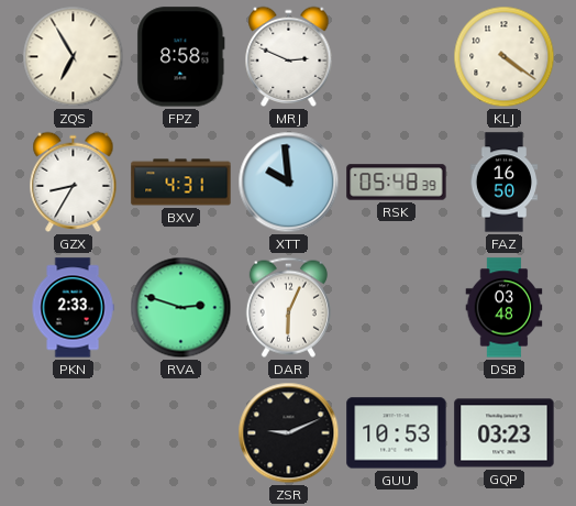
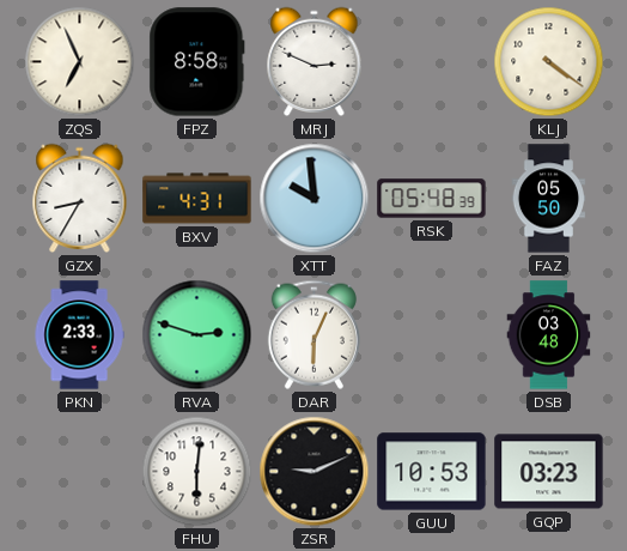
ZQS: 6:55 -> 6:56
FAZ: 16:50 -> 05:50
FHU: none -> 6:01
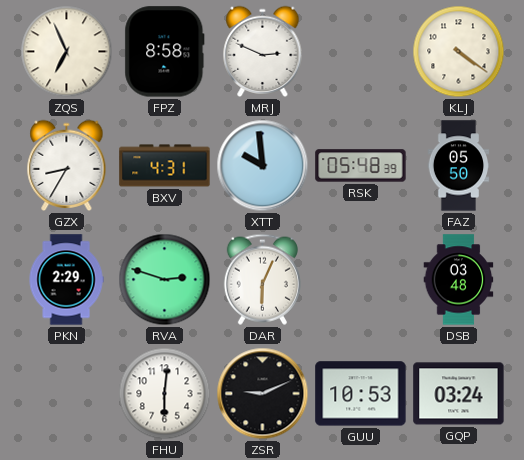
PKN: 2:33 -> 2:29
GQP: 03:23 -> 03:24
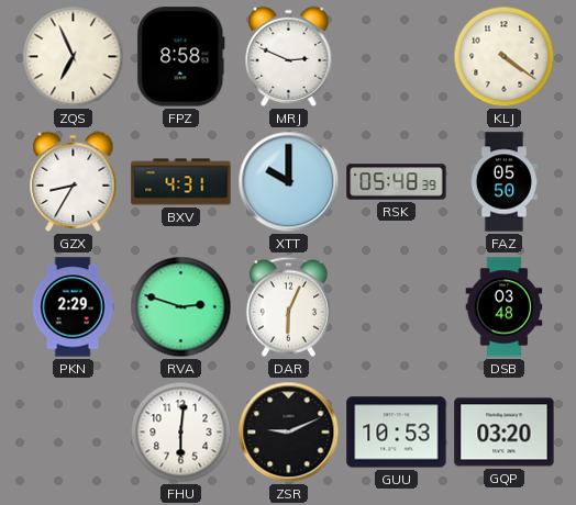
XTT: 9:59 -> 10:00
GQP: 03:24 -> 03:20
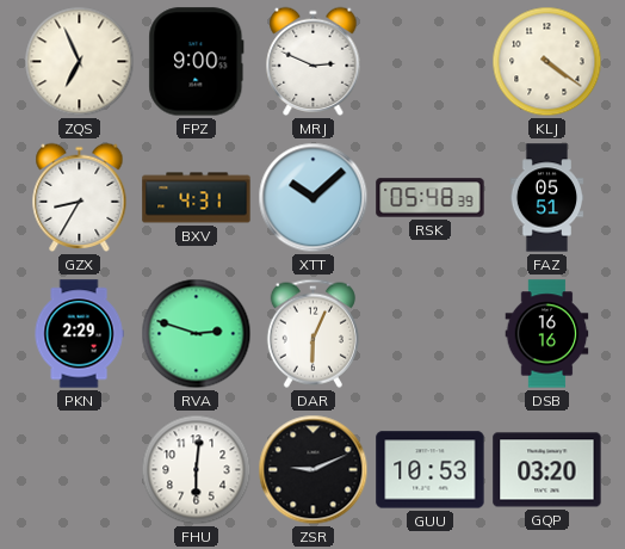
FPZ: 8:58 -> 9:00
XTT: 10:00 -> 10:08
FAZ: 05:50 -> 05:51
DSB: 03:48 -> 16:16
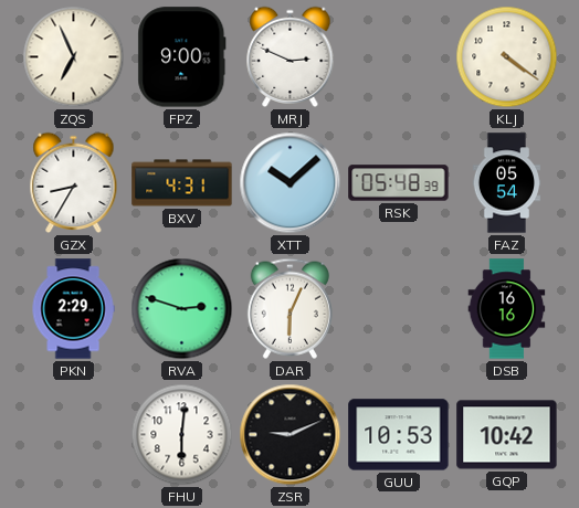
FAZ: 05:51 -> 05:54
GQP: 03:20 -> 10:42
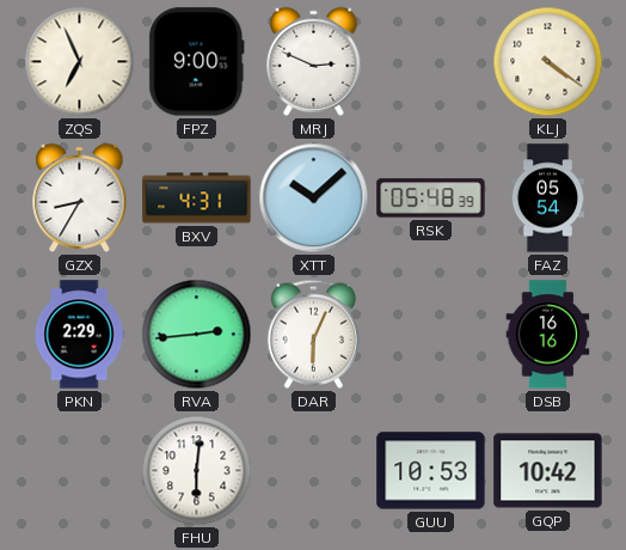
RVA: 2:48 -> 2:44
ZSR: 9:11 -> none
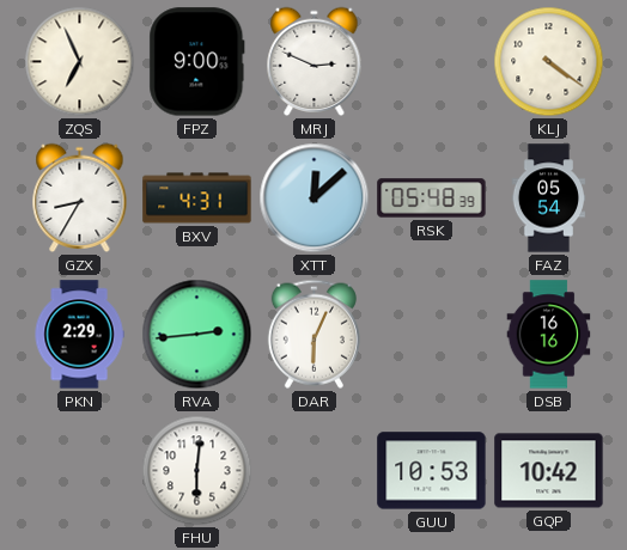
XTT: 10:08 -> 12:08
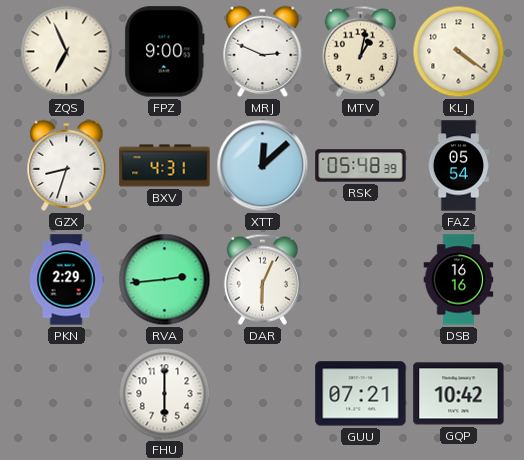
MTV: none -> 1:02
GZX: 8:35 -> 8:33
FHU: 6:01 -> 6:00
GUU: 10:53 -> 07:21
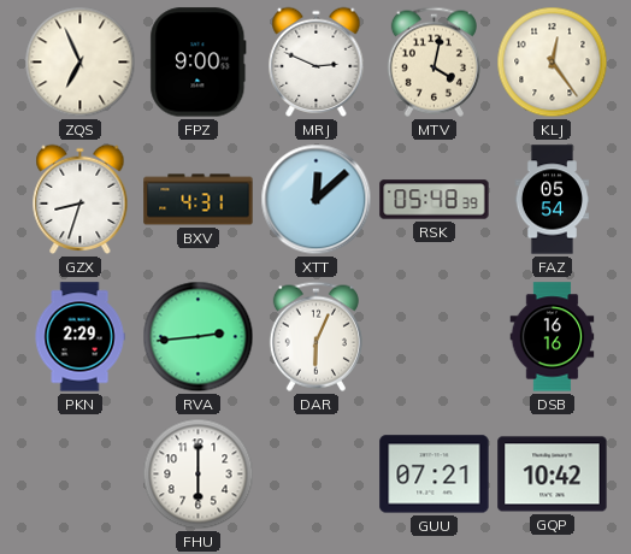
MTV: 1:02 -> 4:02
KLJ: 4:21 -> 12:24
